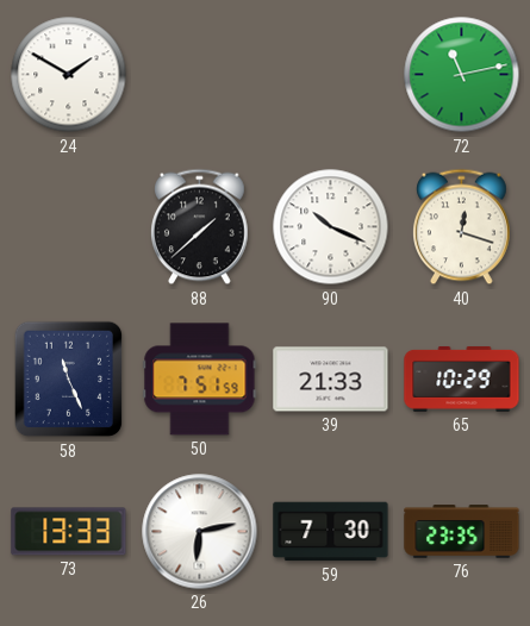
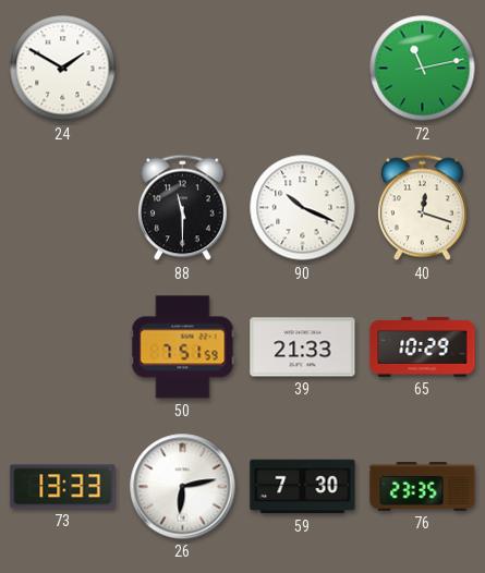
88: 1:38 -> 11:30
58: 11:26 -> none
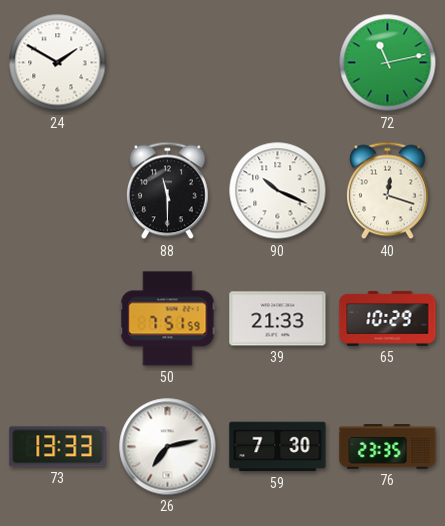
26: 6:13 -> 7:13
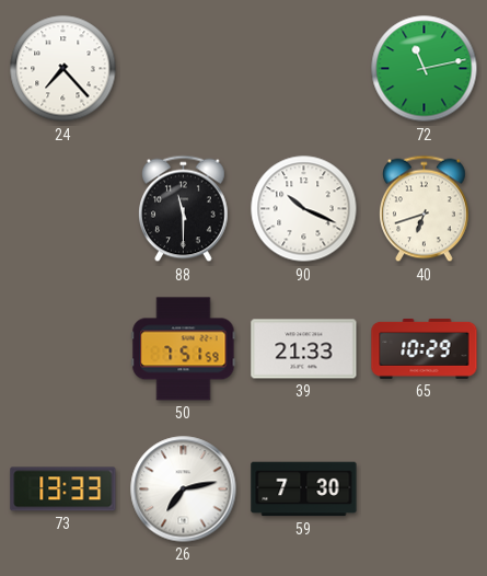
24: 1:50 -> 7:23
40: 12:18 -> 6:42
76: 23:35 -> none
